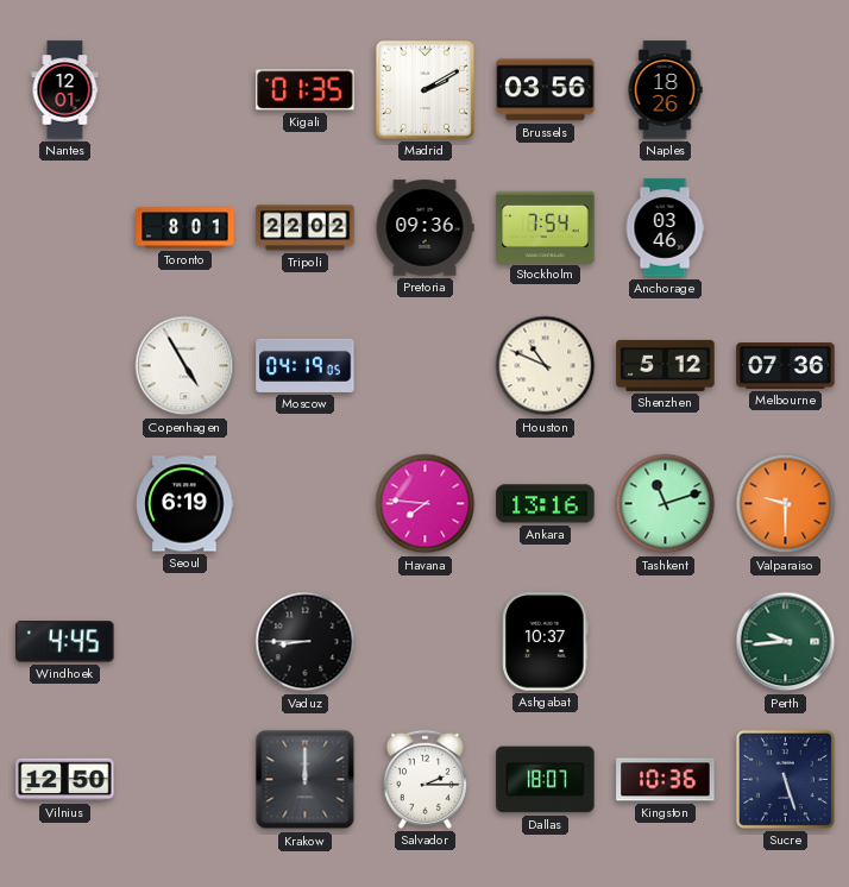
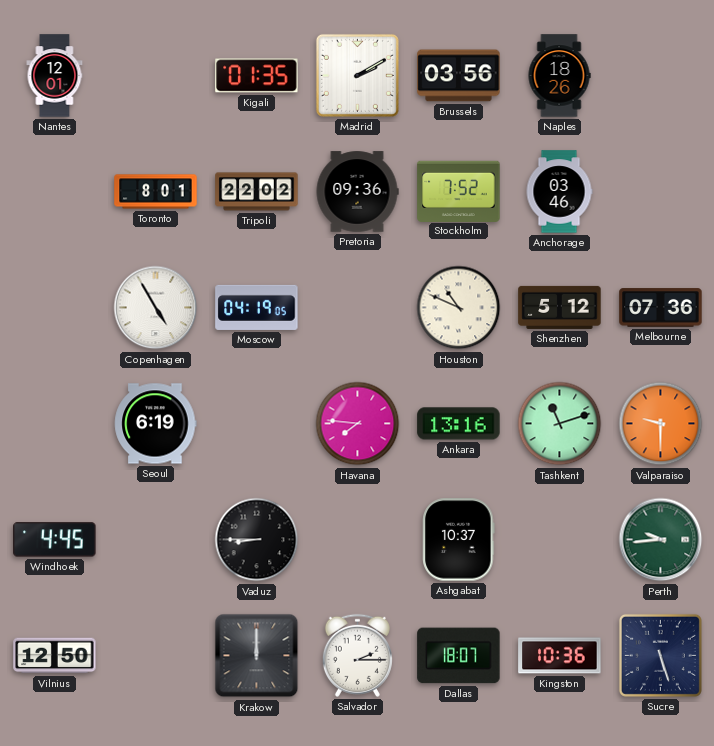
Stockholm: 7:54 -> 7:52
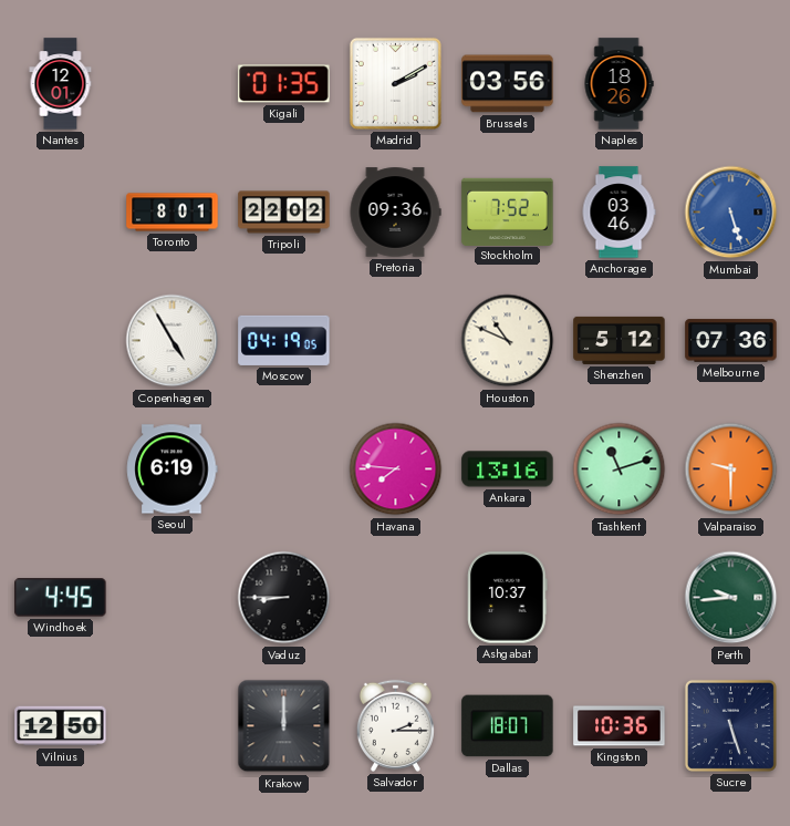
Mumbai: none -> 5:27
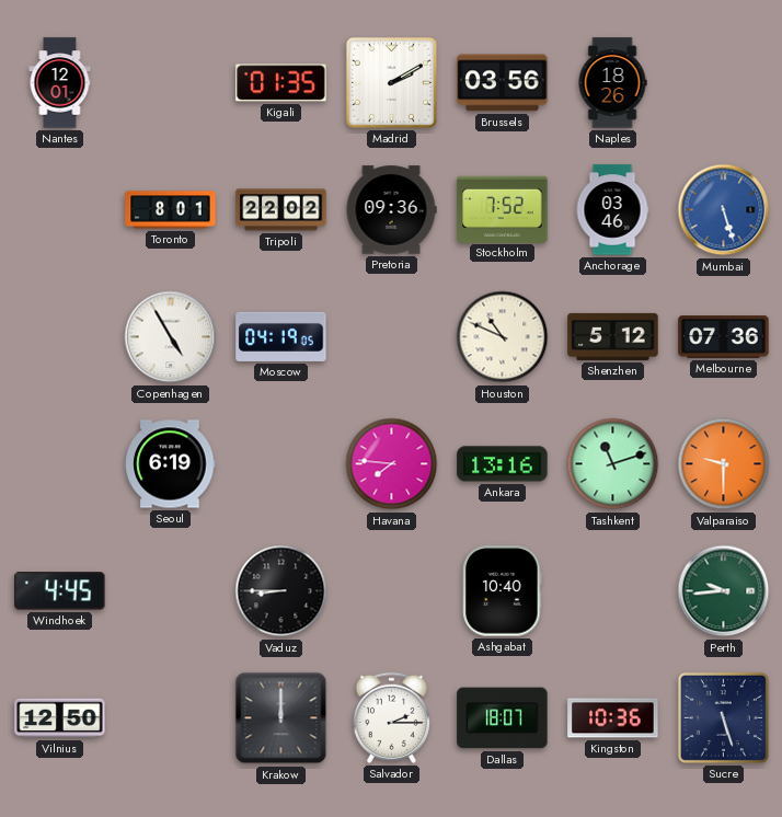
Ashgabat: 10:37 -> 10:40
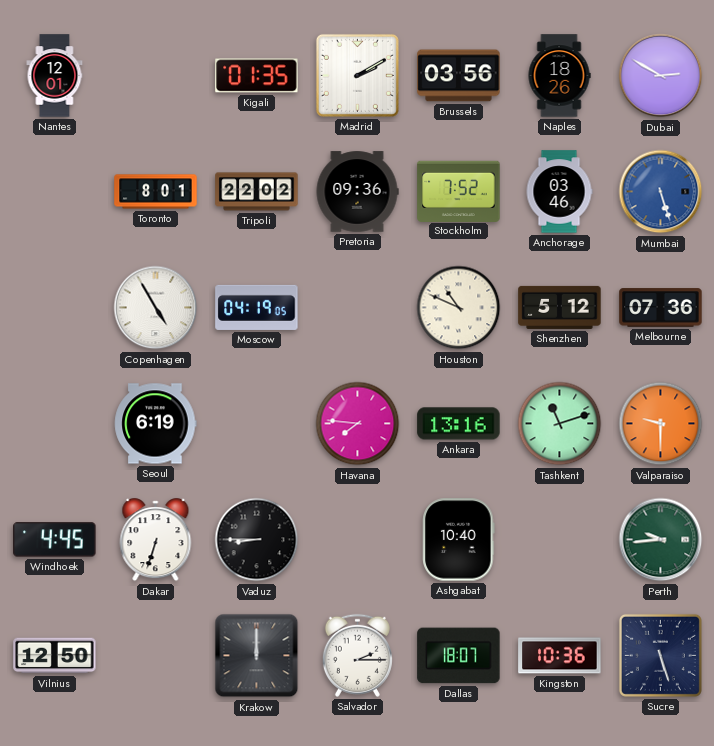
Dubai: none -> 2:50
Dakar: none -> 6:33
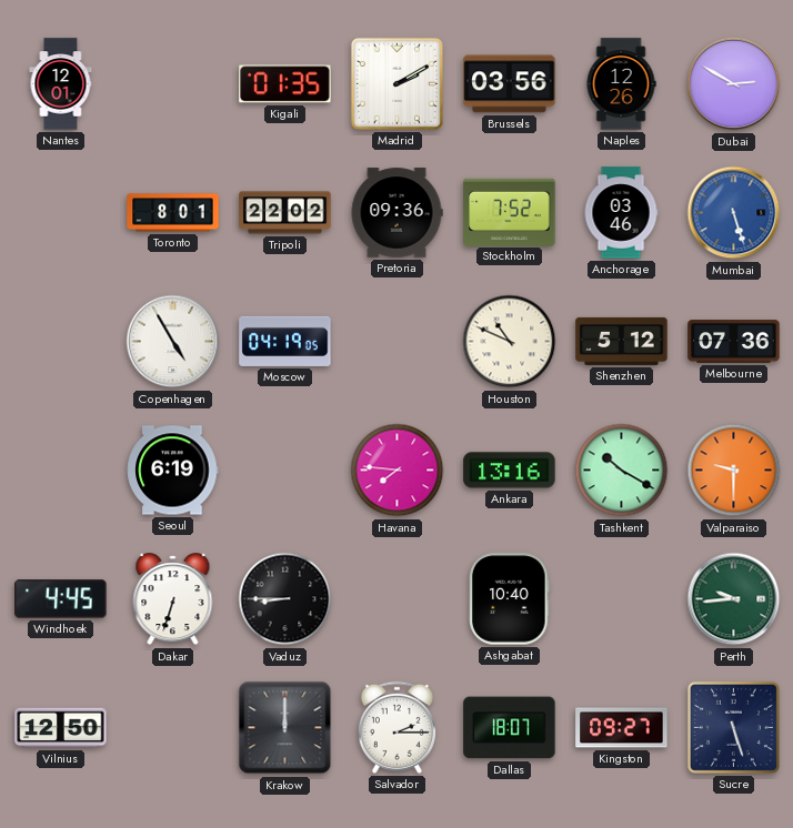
Naples: 18:26 -> 12:26
Tashkent: 11:12 -> 10:20
Kingston: 10:36 -> 09:27
